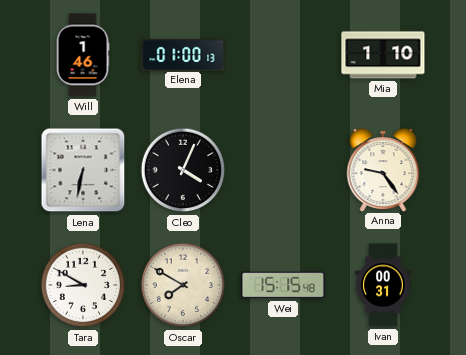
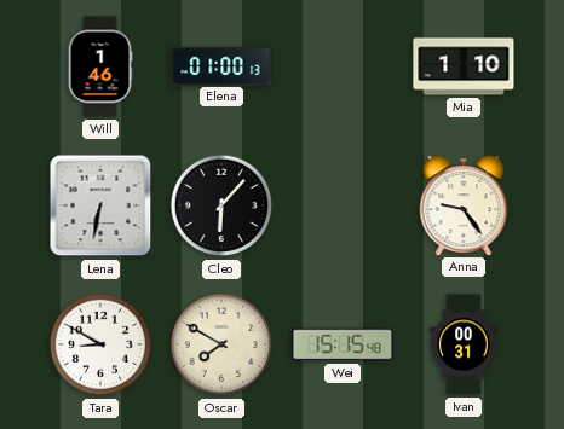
Cleo: 4:04 -> 6:07
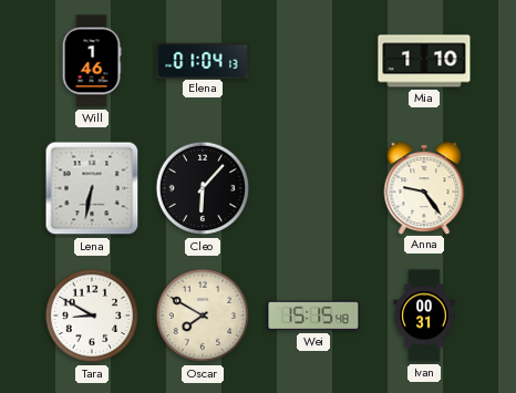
Elena: 01:00 -> 01:04
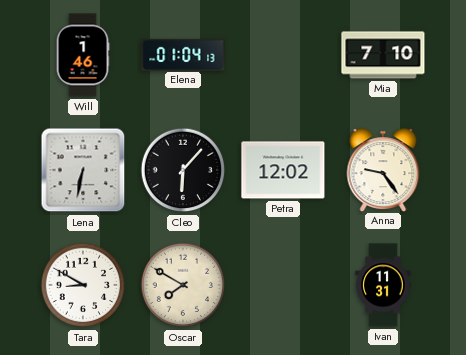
Mia: 1:10 -> 7:10
Petra: none -> 12:02
Wei: 15:15 -> none
Ivan: 00:31 -> 11:31
